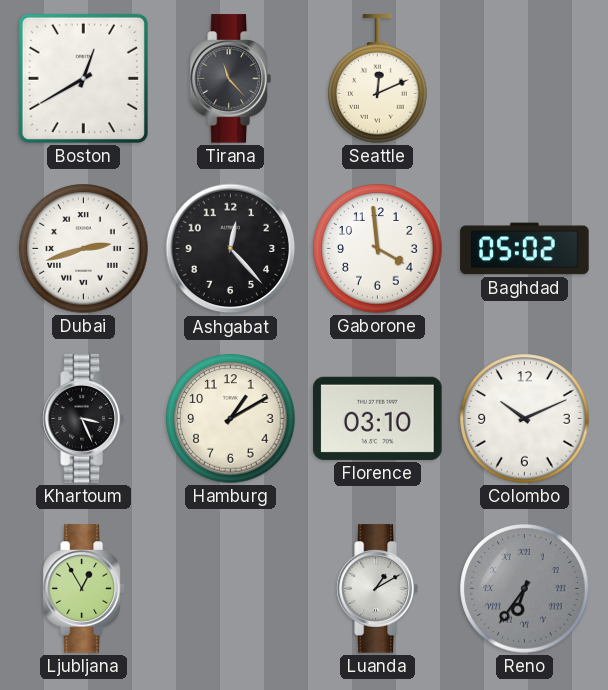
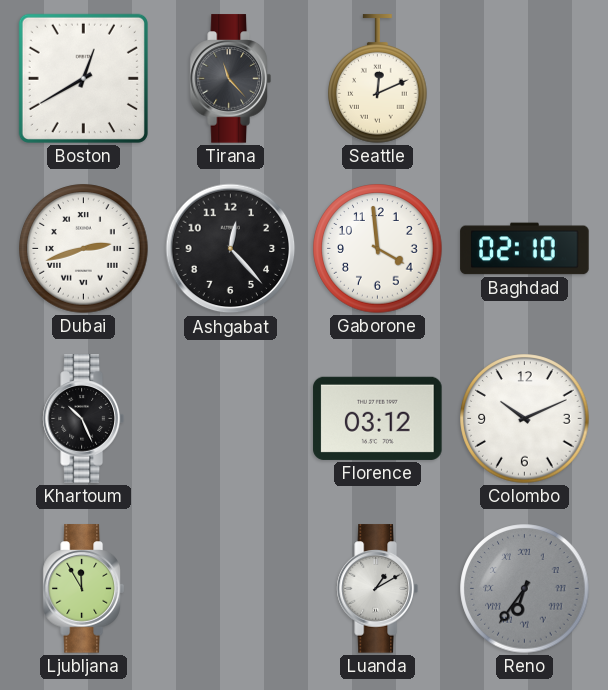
Baghdad: 05:02 -> 02:10
Khartoum: 3:26 -> 10:26
Hamburg: 1:10 -> none
Florence: 03:10 -> 03:12
Ljubljana: 12:55 -> 11:55
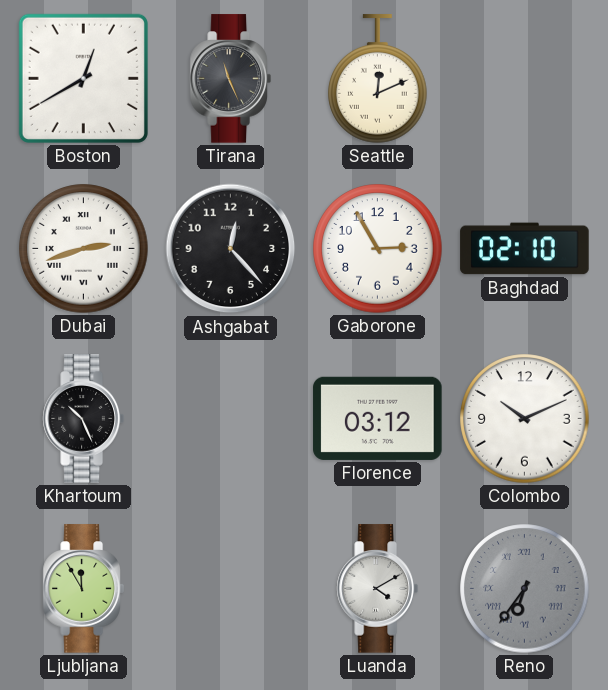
Tirana: 11:23 -> 11:26
Gaborone: 3:59 -> 2:55
Luanda: 1:10 -> 4:10
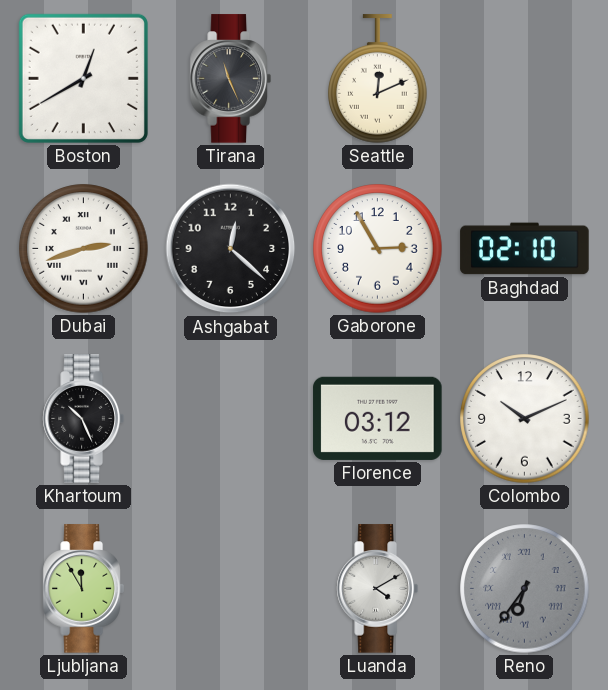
Ashgabat: 12:23 -> 12:22
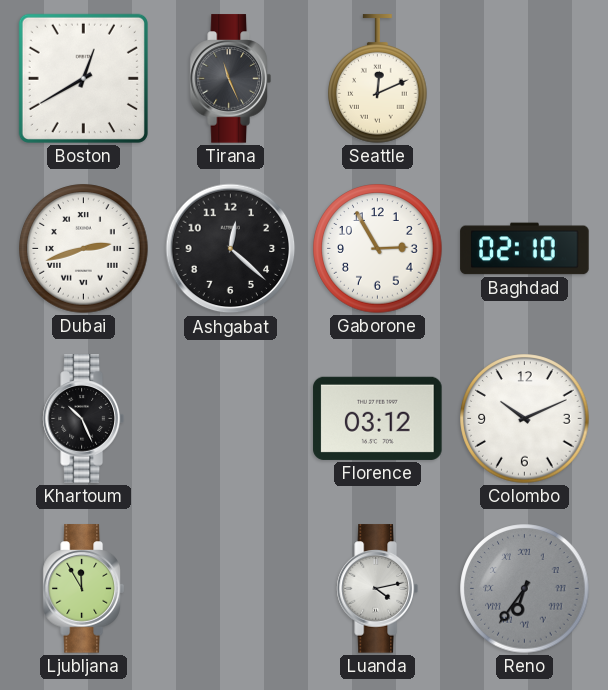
Luanda: 4:10 -> 4:13
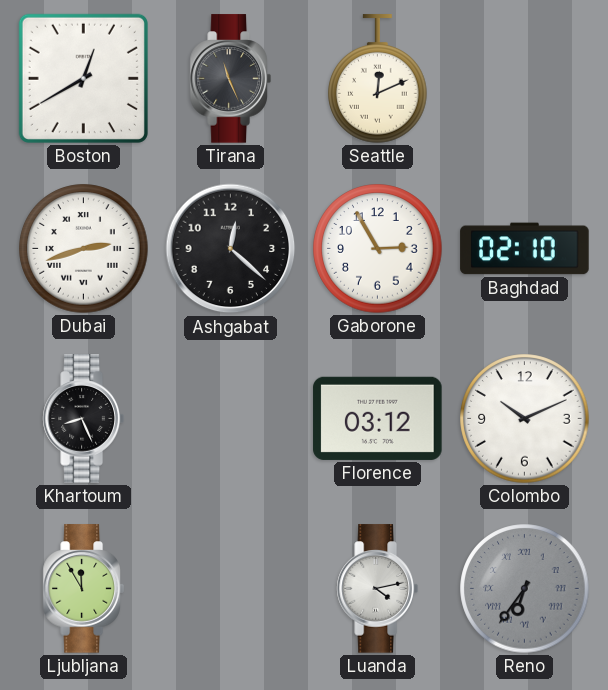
Khartoum: 10:26 -> 8:26
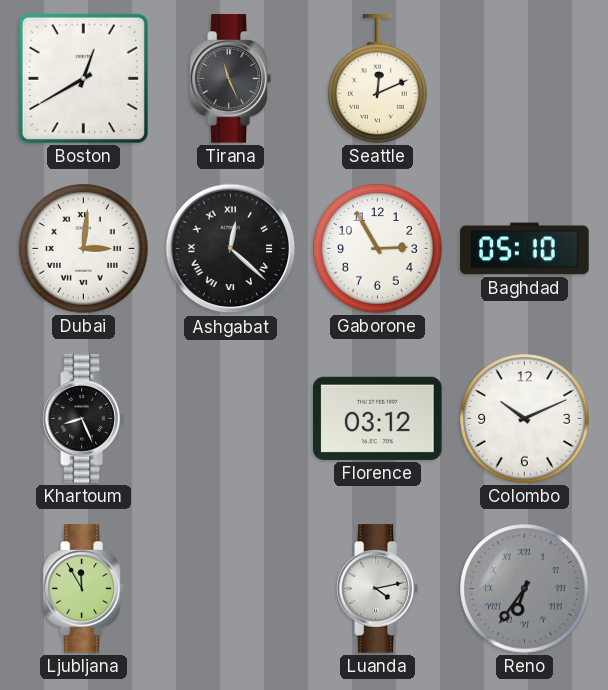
Dubai: 2:42 -> 3:01
Ashgabat numerals: Arabic -> Roman
Baghdad: 02:10 -> 05:10
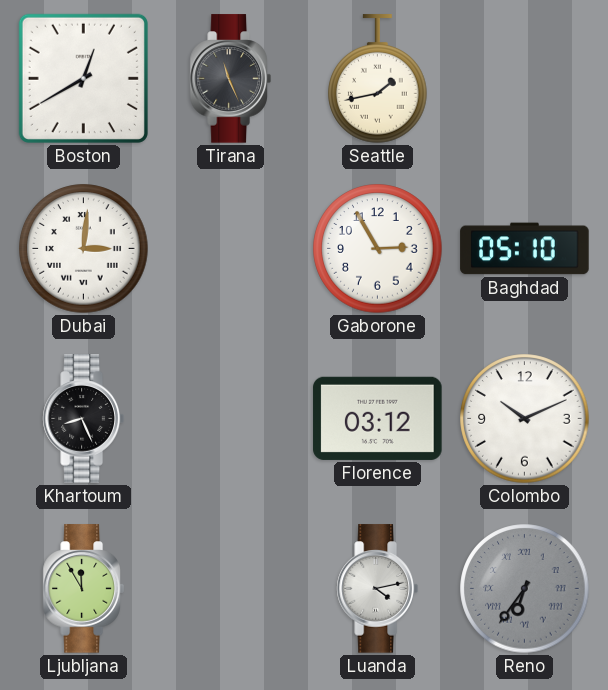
Seattle: 12:11 -> 1:43
Ashgabat: 12:22 -> none
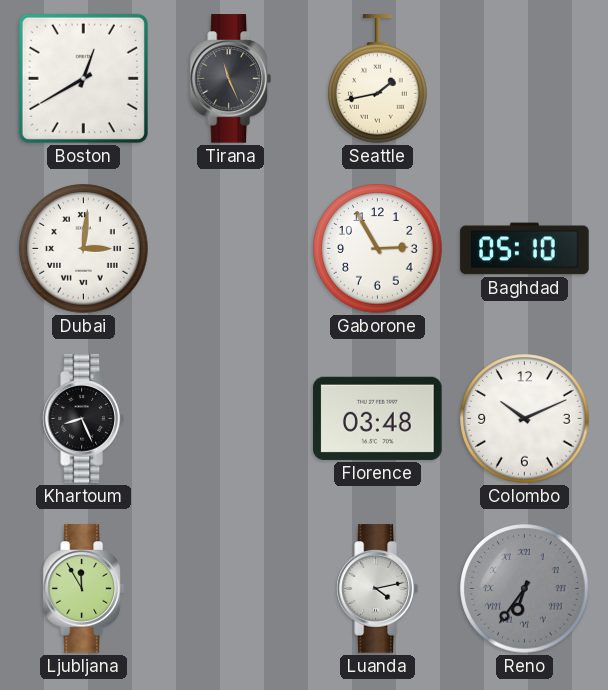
Florence: 03:12 -> 03:48
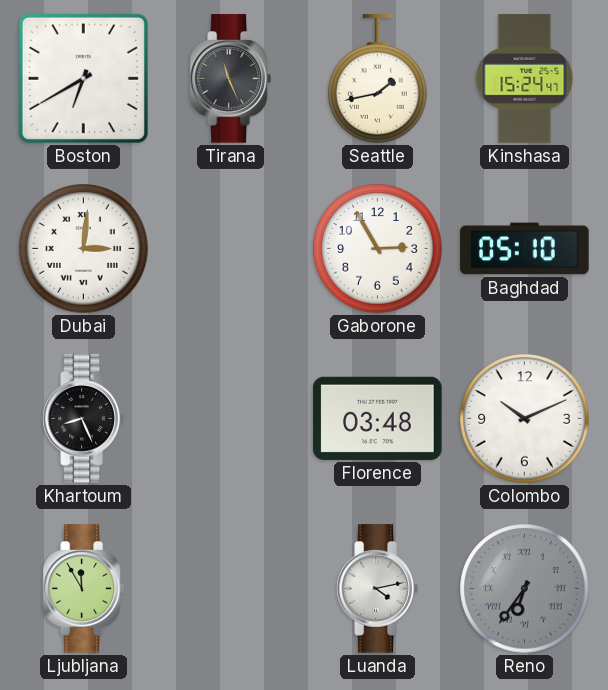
Boston: 12:40 -> 6:40
Kinshasa: none -> 15:24
